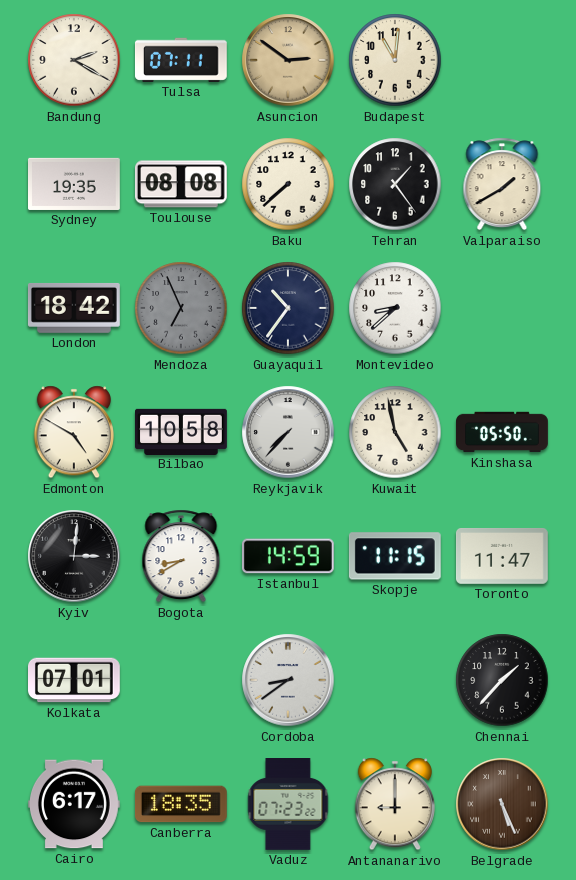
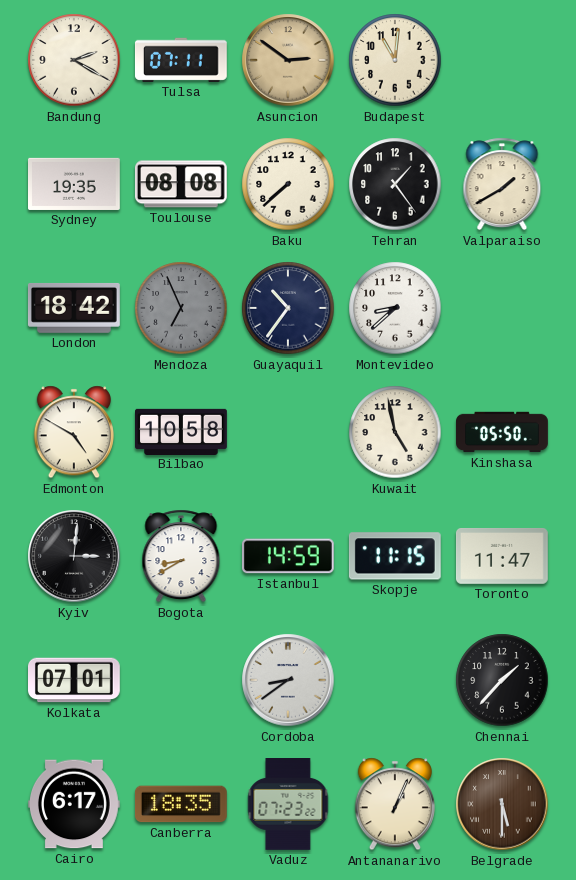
Reykjavik: 7:37 -> none
Antananarivo: 9:00 -> 1:04
Belgrade: 5:26 -> 5:30
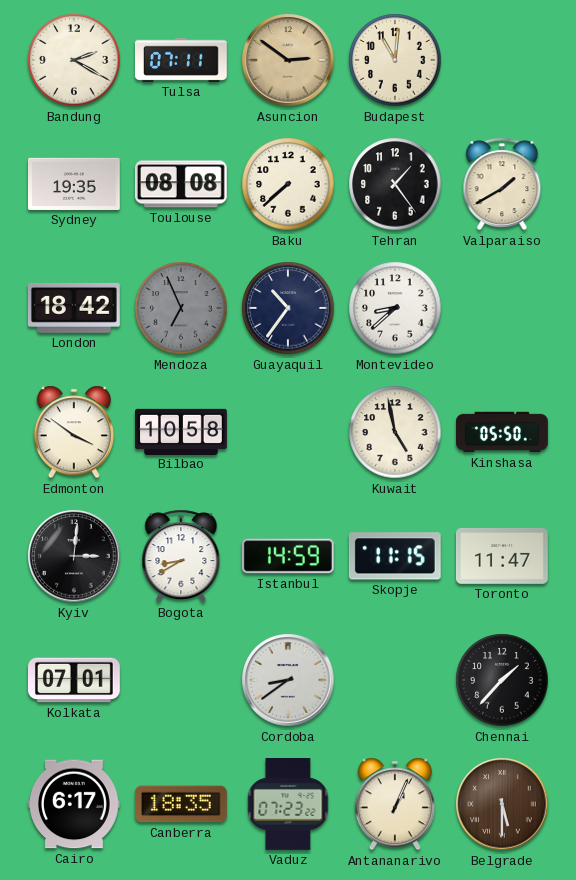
Edmonton: 4:50 -> 3:51
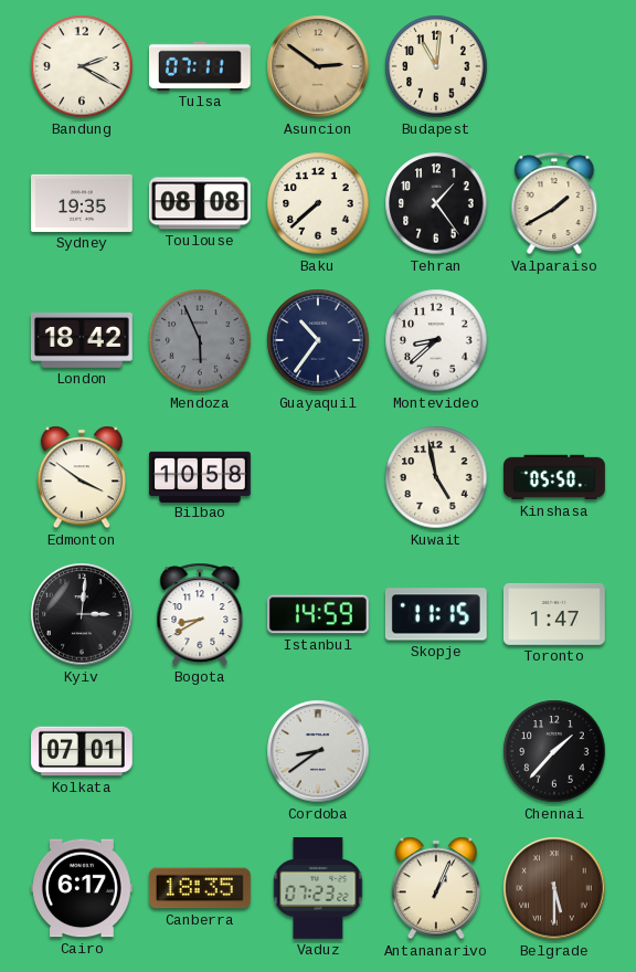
Mendoza: 6:56 -> 5:56
Toronto: 11:47 -> 1:47
